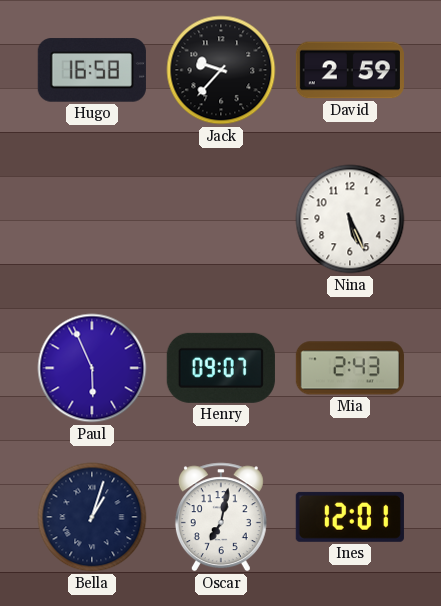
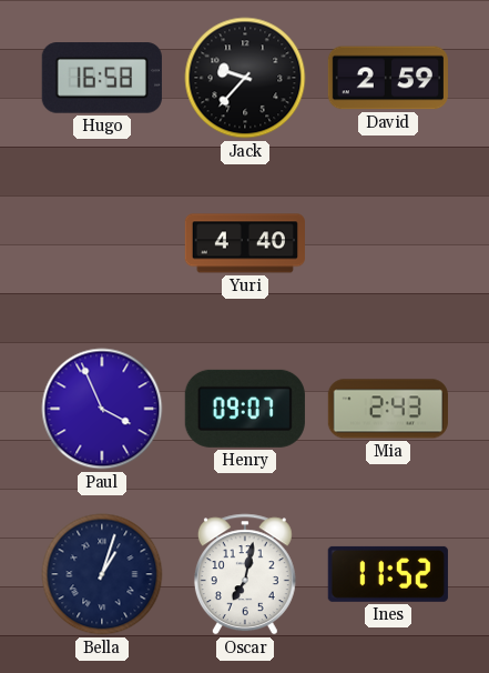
Yuri: none -> 4:40
Nina: 5:26 -> none
Paul: 5:56 -> 3:56
Ines: 12:01 -> 11:52
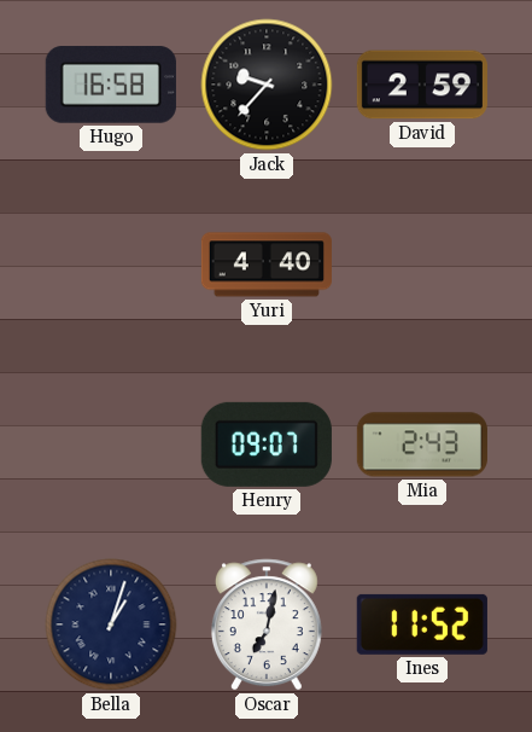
Paul: 3:56 -> none
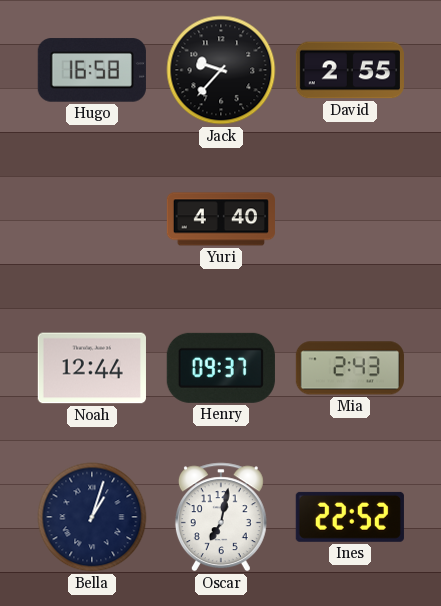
David: 2:59 -> 2:55
Noah: none -> 12:44
Henry: 09:07 -> 09:37
Ines: 11:52 -> 22:52
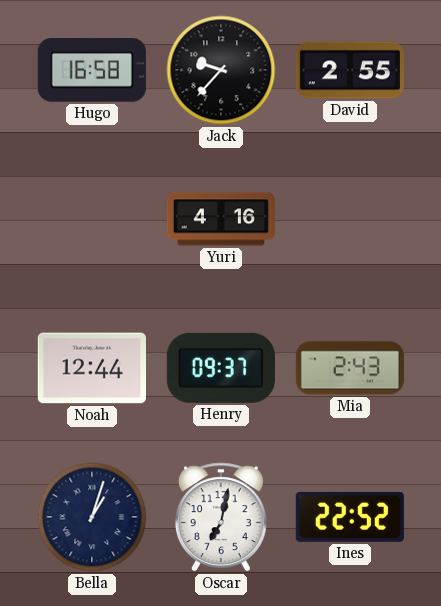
Yuri: 4:40 -> 4:16
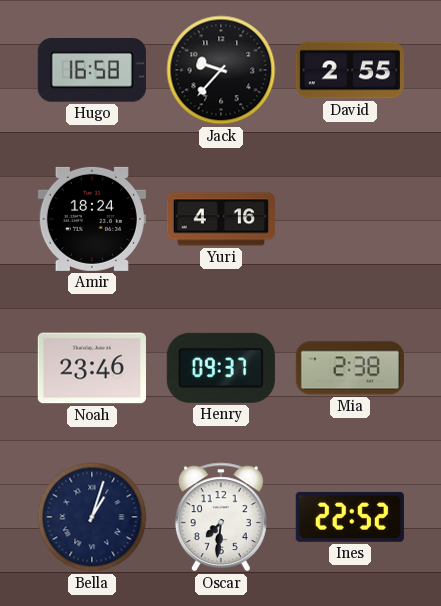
Amir: none -> 18:24
Noah: 12:44 -> 23:46
Mia: 2:43 -> 2:38
Oscar: 7:02 -> 7:31
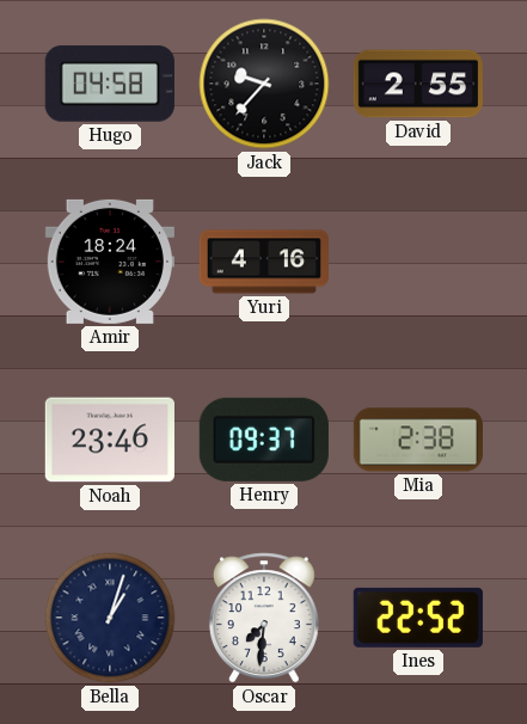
Hugo: 16:58 -> 04:58
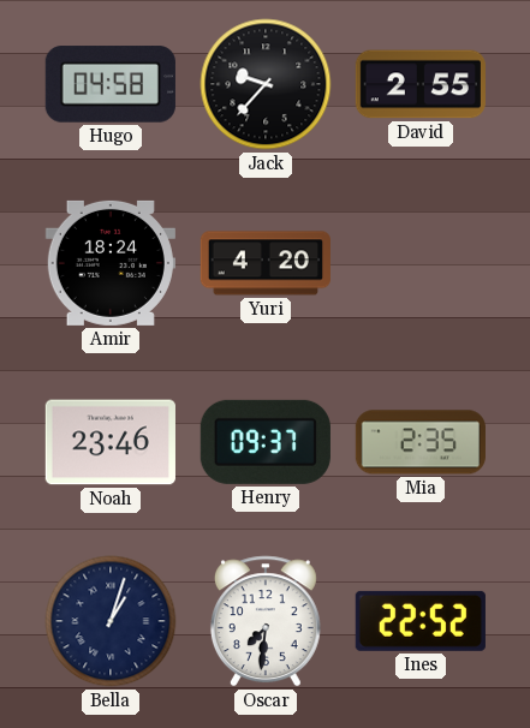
Yuri: 4:16 -> 4:20
Mia: 2:38 -> 2:35
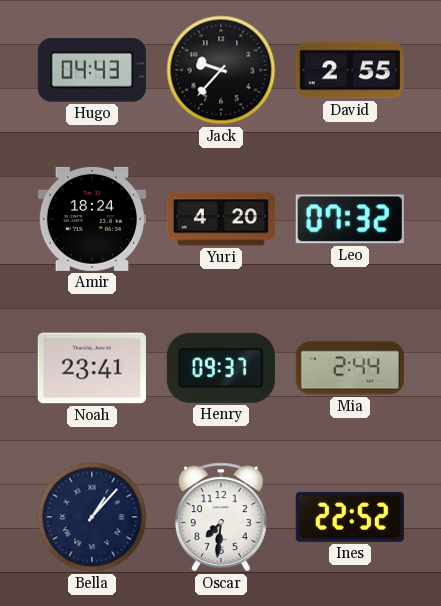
Hugo: 04:58 -> 04:43
Leo: none -> 07:32
Noah: 23:46 -> 23:41
Mia: 2:35 -> 2:44
Bella: 1:03 -> 1:07
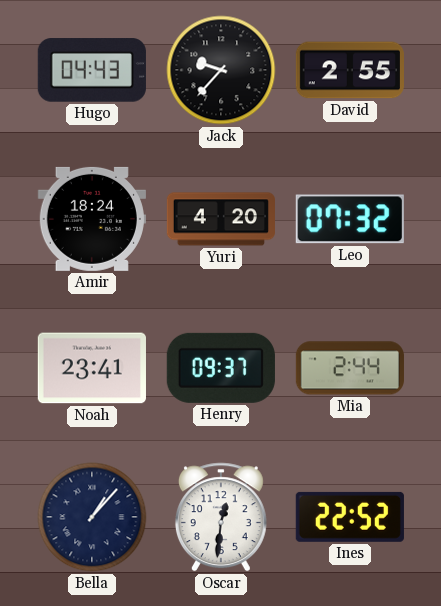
Oscar: 7:31 -> 12:31
